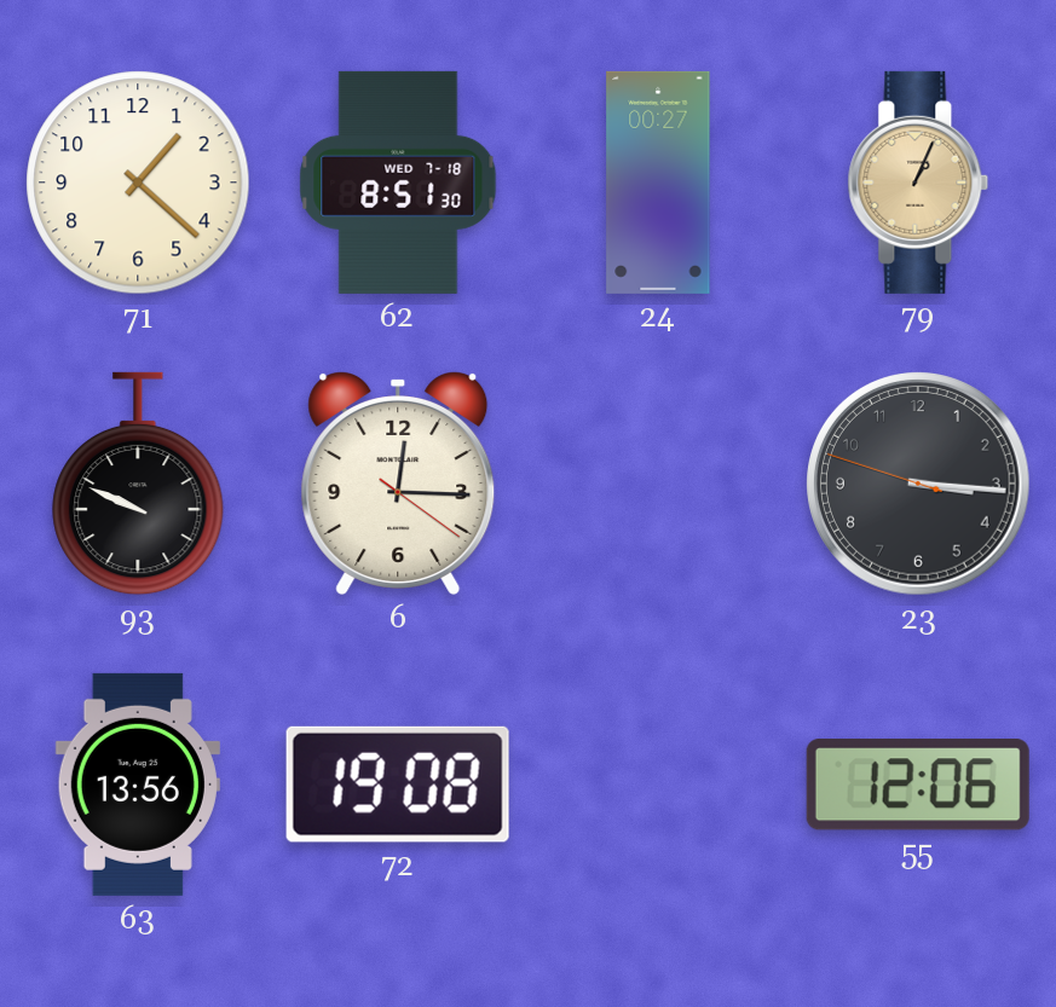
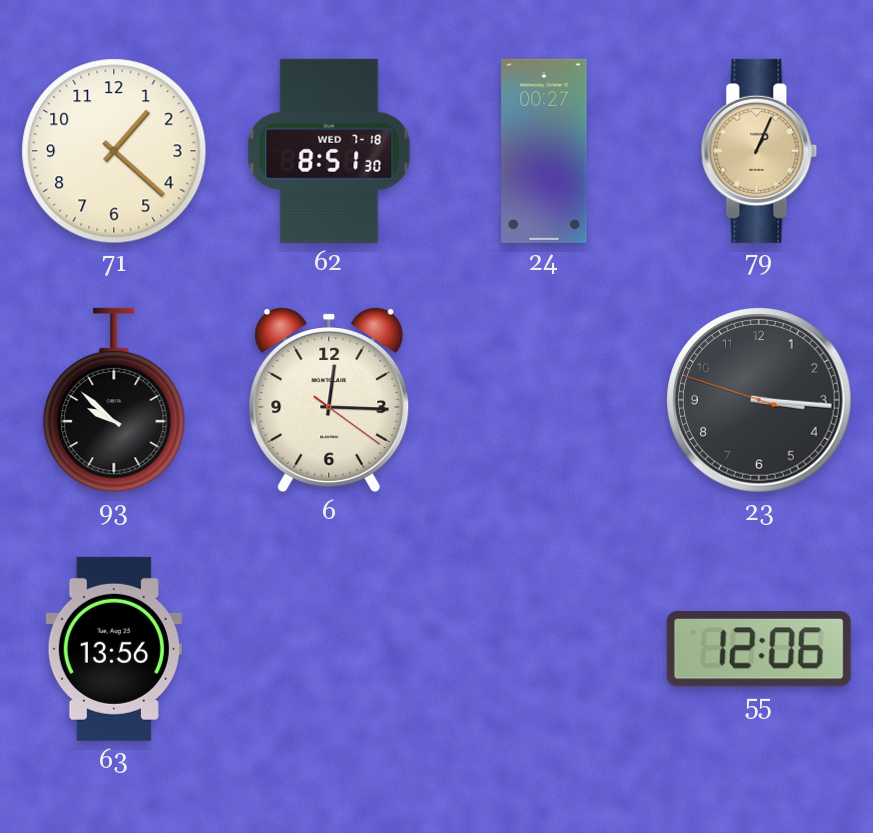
93: 9:49 -> 9:52
72: 19:08 -> none
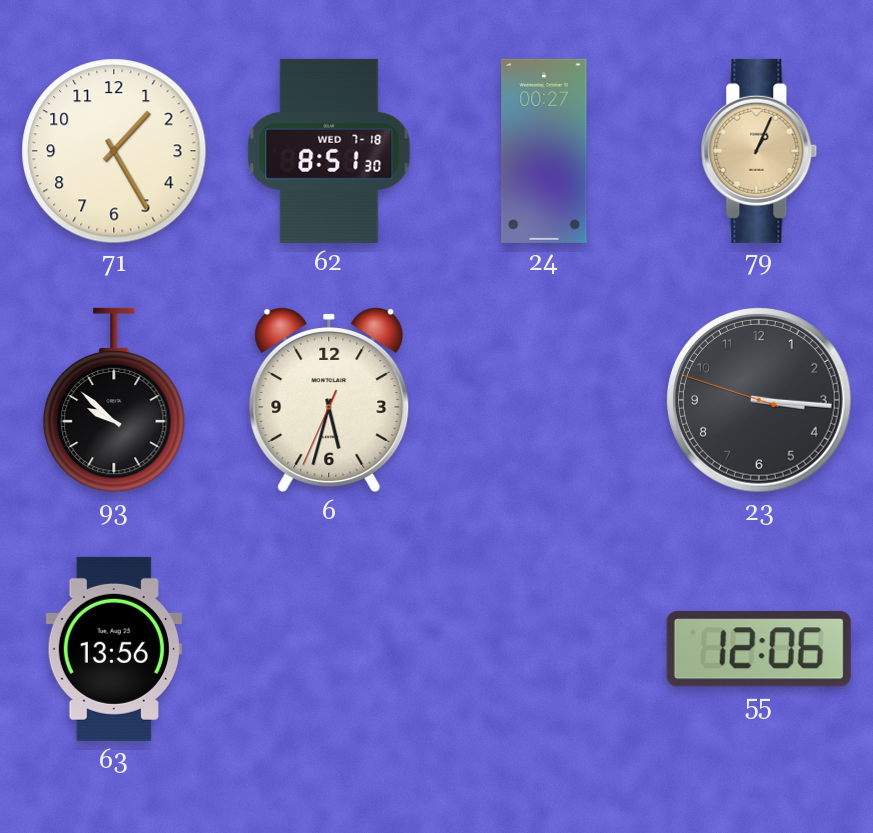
71: 1:22 -> 1:25
6: 12:15 -> 5:32
